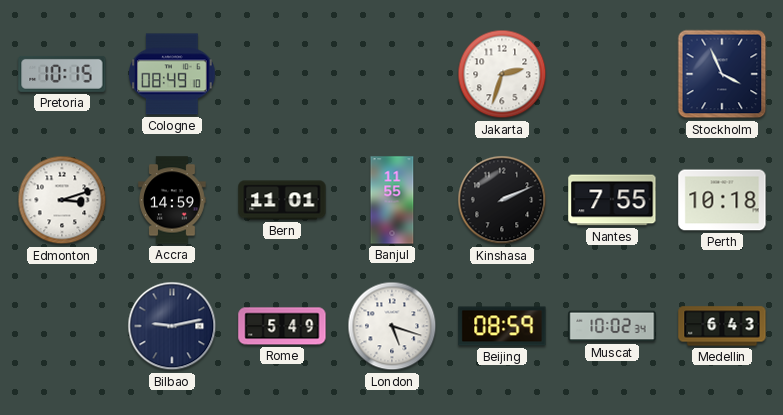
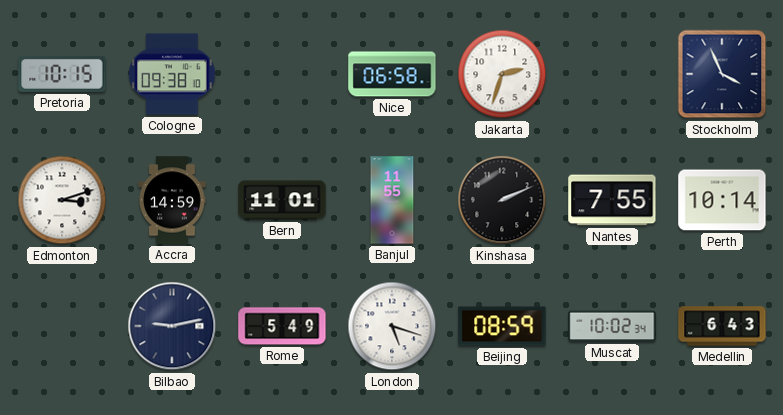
Cologne: 08:49 -> 09:38
Nice: none -> 06:58
Perth: 10:18 -> 10:14
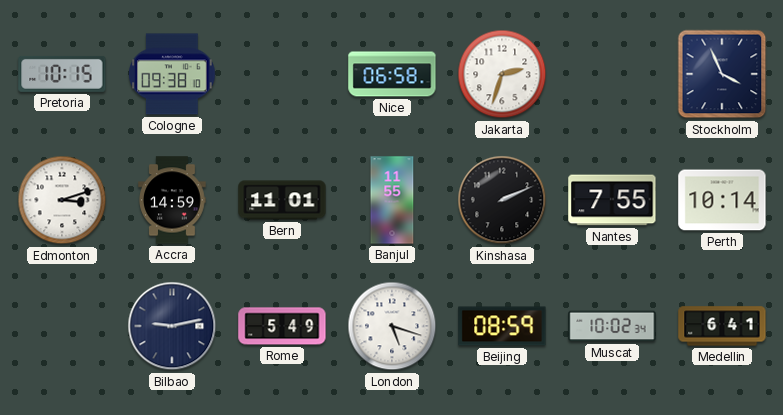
Medellin: 6:43 -> 6:41
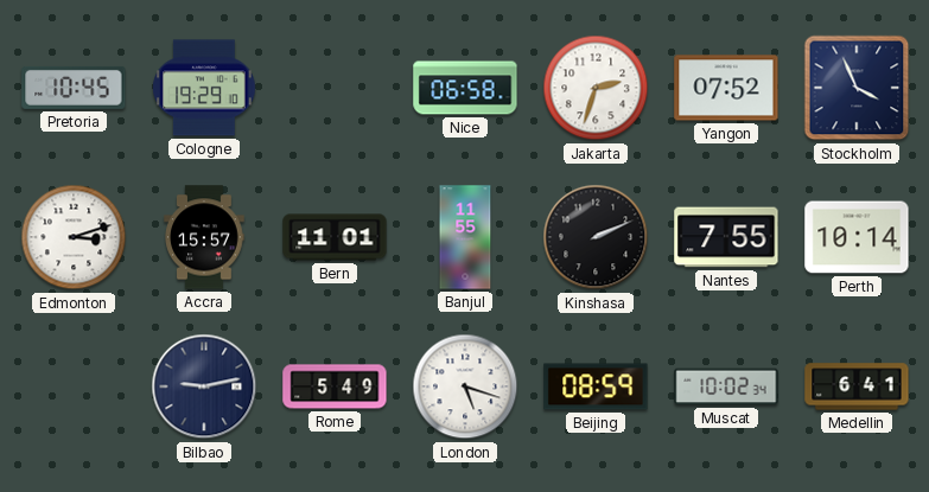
Pretoria: 10:15 -> 10:45
Cologne: 09:38 -> 19:29
Yangon: none -> 07:52
Accra: 14:59 -> 15:57
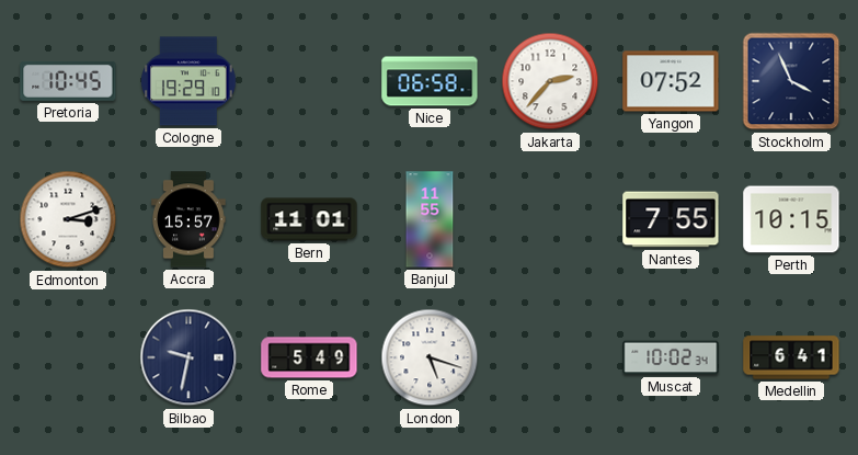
Jakarta: 2:33 -> 2:37
Kinshasa: 2:11 -> none
Perth: 10:14 -> 10:15
Bilbao: 9:13 -> 9:32
Beijing: 08:59 -> none
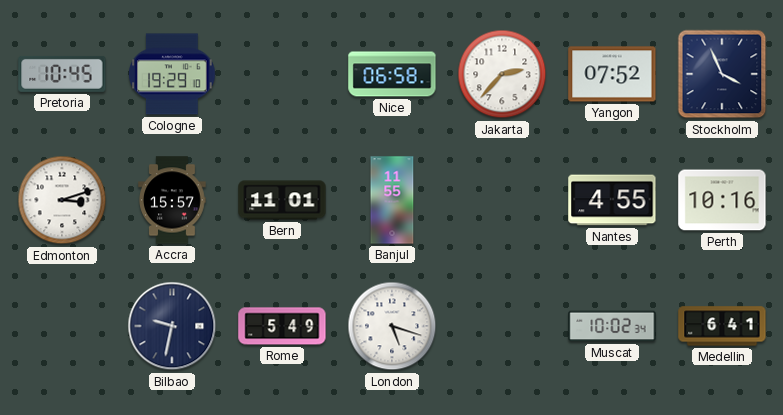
Nantes: 7:55 -> 4:55
Perth: 10:15 -> 10:16
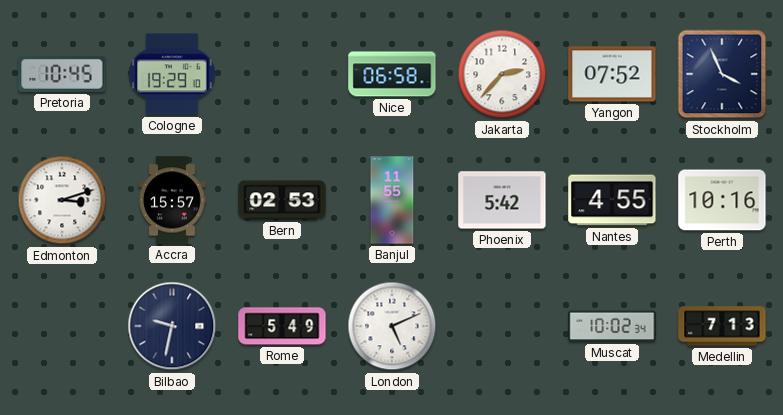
Bern: 11:01 -> 02:53
Phoenix: none -> 5:42
London: 5:18 -> 5:11
Medellin: 6:41 -> 7:13
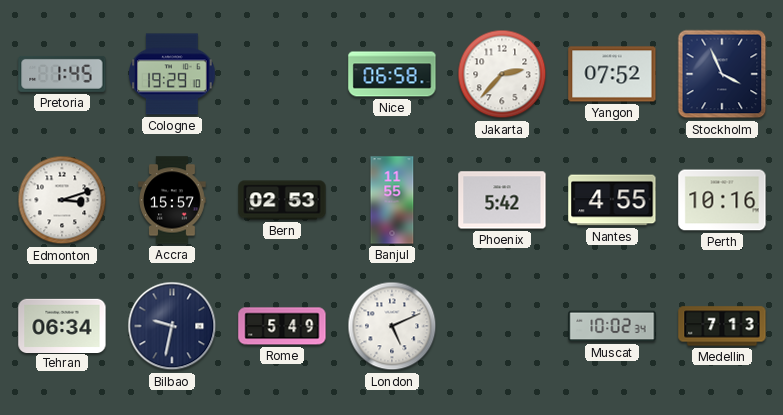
Pretoria: 10:45 -> 1:45
Tehran: none -> 06:34
